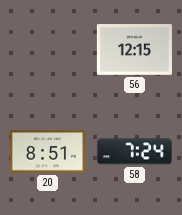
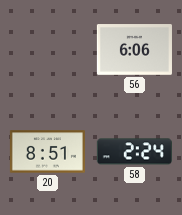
56: 12:15 -> 6:06
58: 7:24 -> 2:24
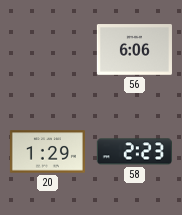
20: 8:51 -> 1:29
58: 2:24 -> 2:23
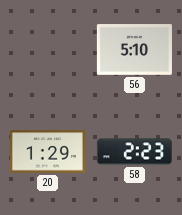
56: 6:06 -> 5:10
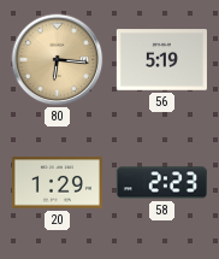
80: none -> 6:16
56: 5:10 -> 5:19
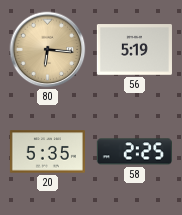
20: 1:29 -> 5:35
58: 2:23 -> 2:25
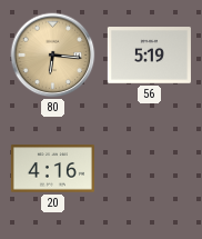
20: 5:35 -> 4:16
58: 2:25 -> none
